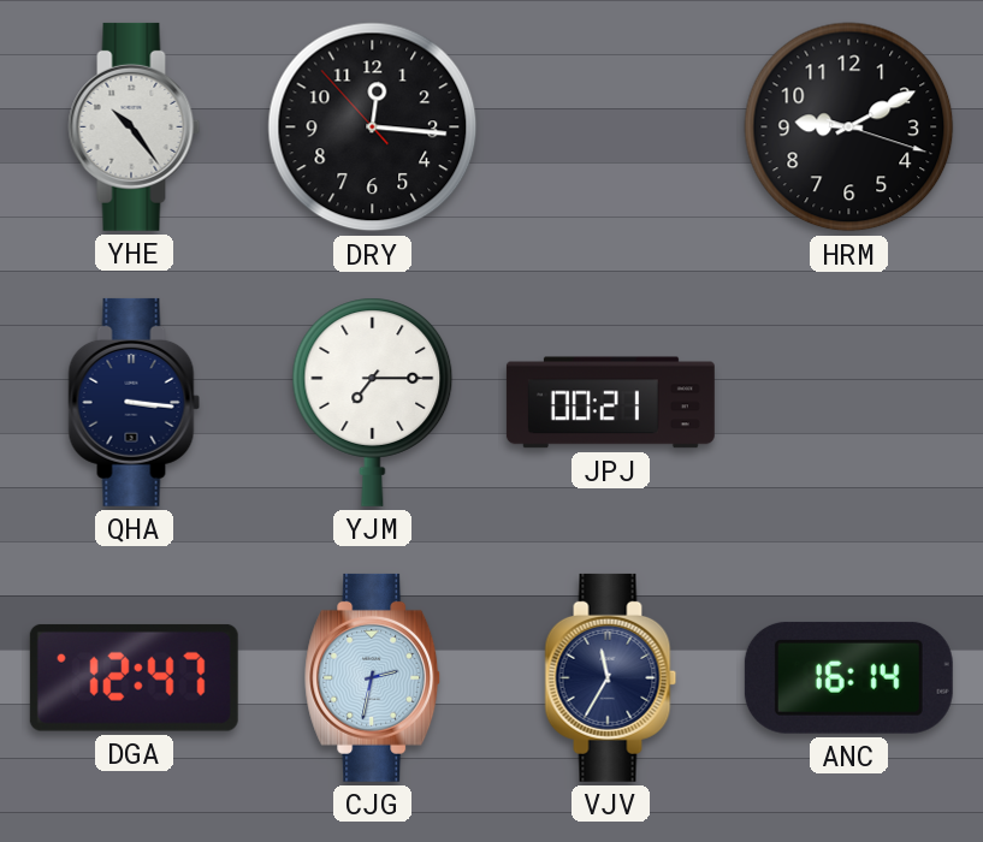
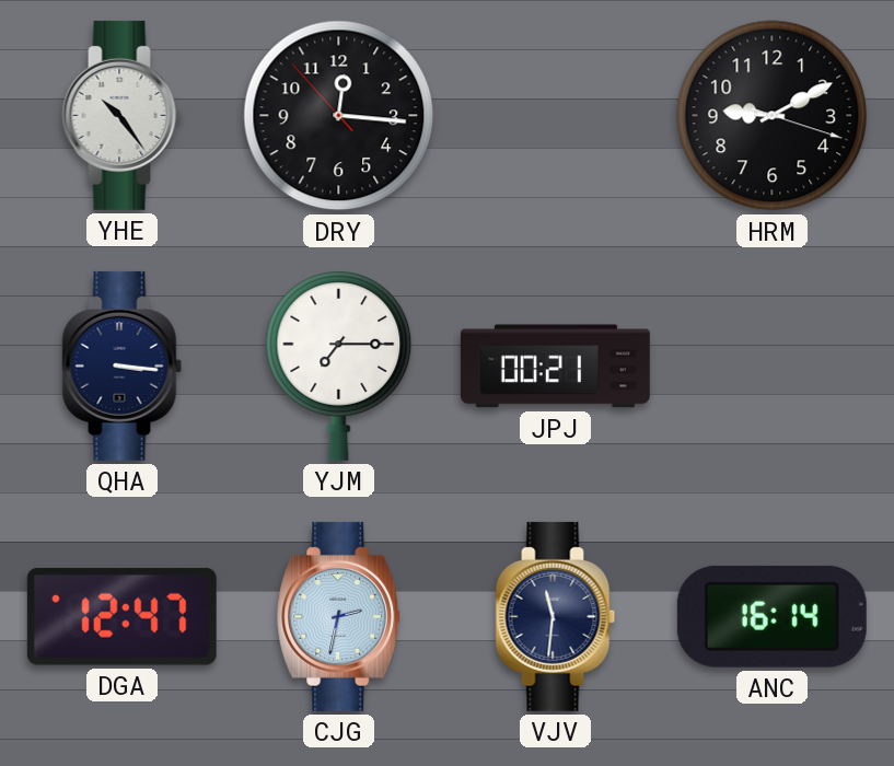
VJV: 11:35 -> 11:31
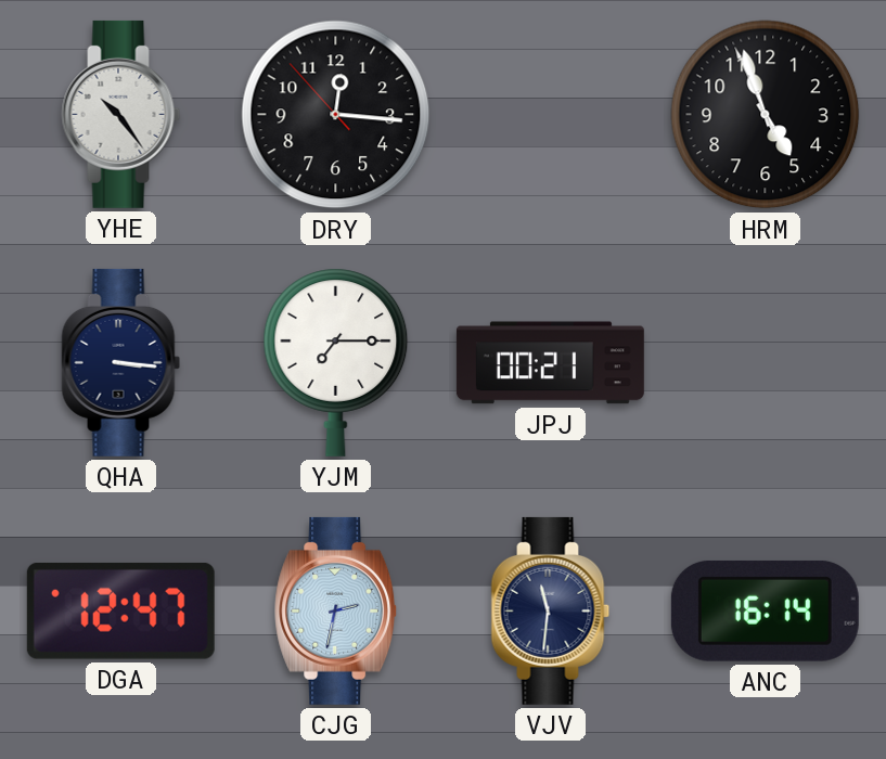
HRM: 9:10 -> 4:56
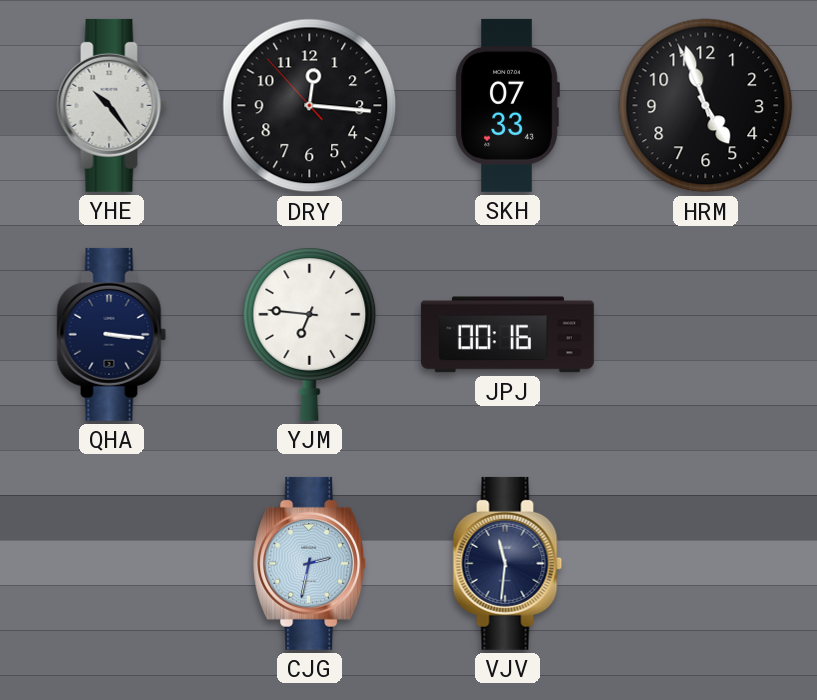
SKH: none -> 07:33
YJM: 7:15 -> 6:46
JPJ: 00:21 -> 00:16
DGA: 12:47 -> none
ANC: 16:14 -> none
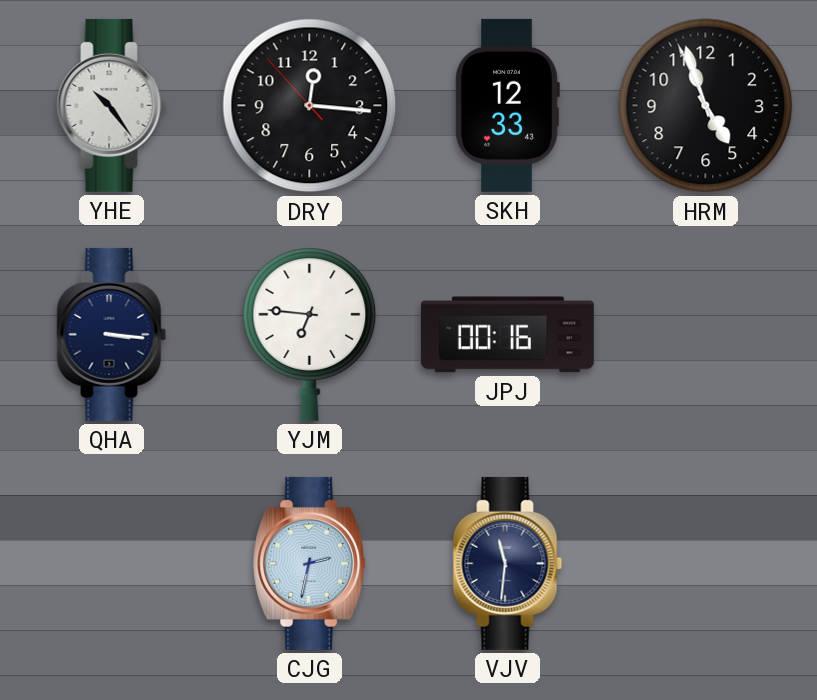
SKH: 07:33 -> 12:33
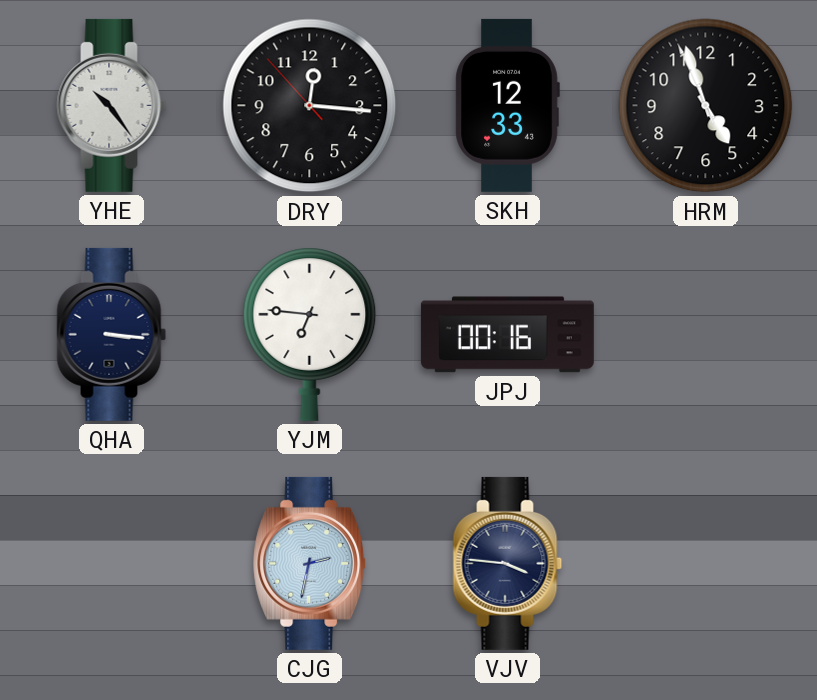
VJV: 11:31 -> 3:46
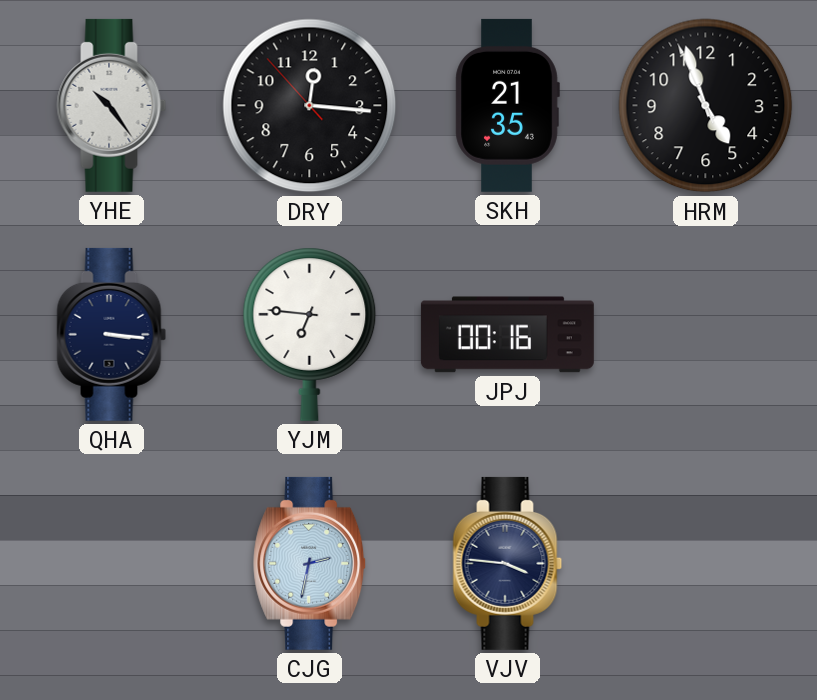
SKH: 12:33 -> 21:35
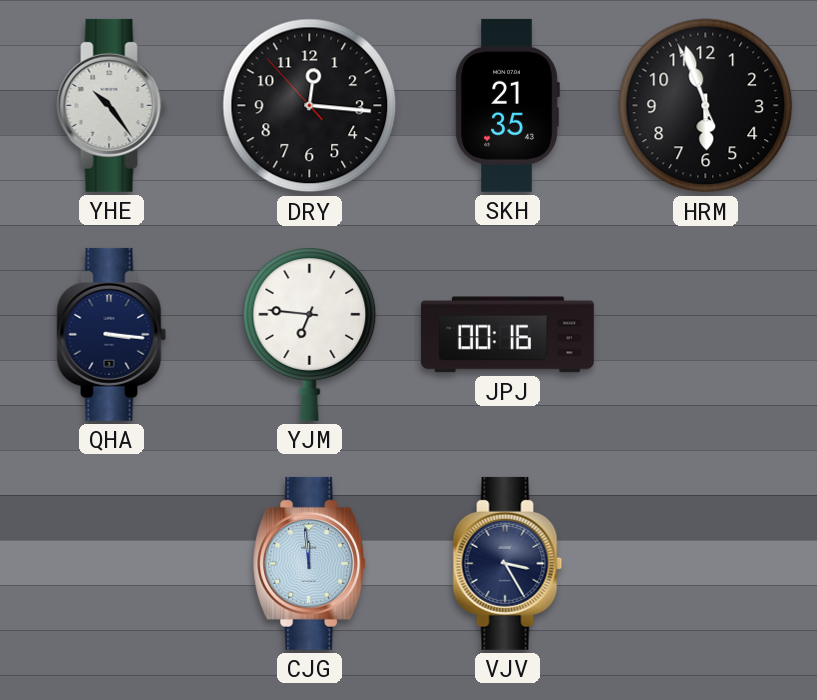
HRM: 4:56 -> 5:56
CJG: 2:32 -> 11:59
VJV: 3:46 -> 3:25
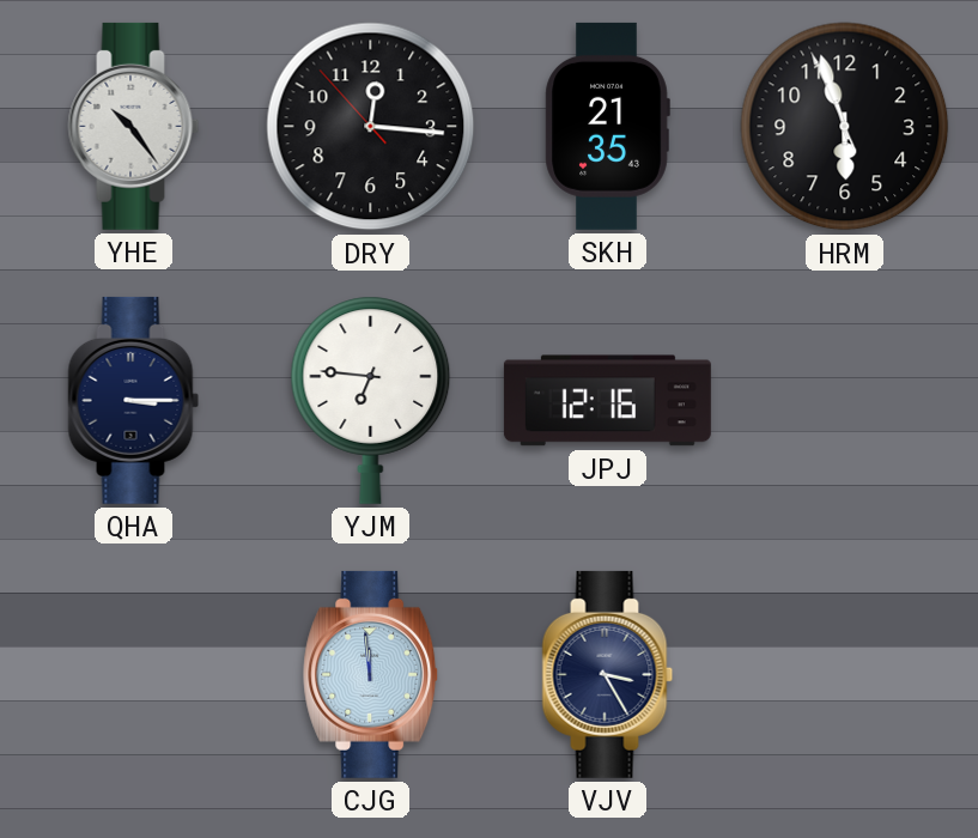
QHA: 3:16 -> 3:15
JPJ: 00:16 -> 12:16
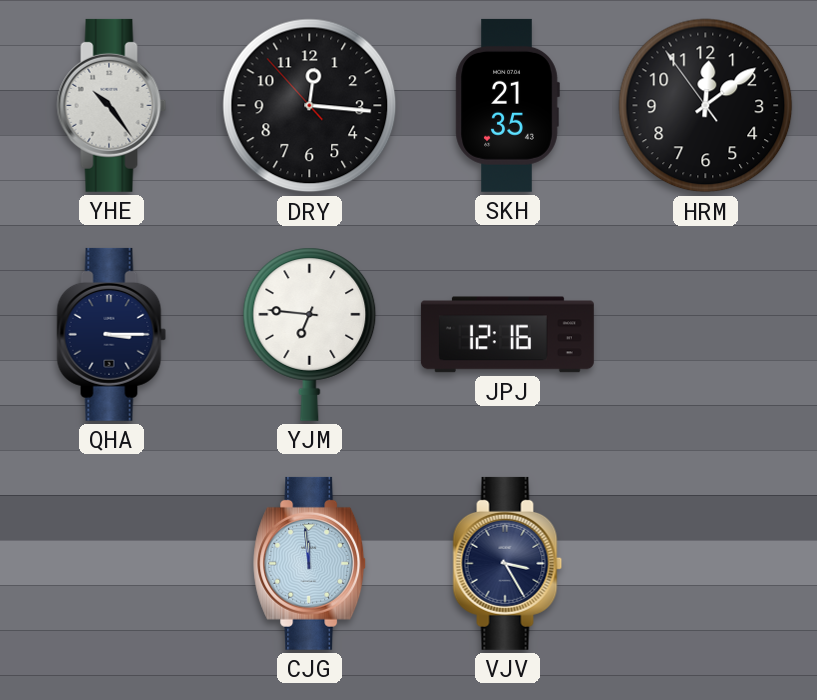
HRM: 5:56 -> 12:08
